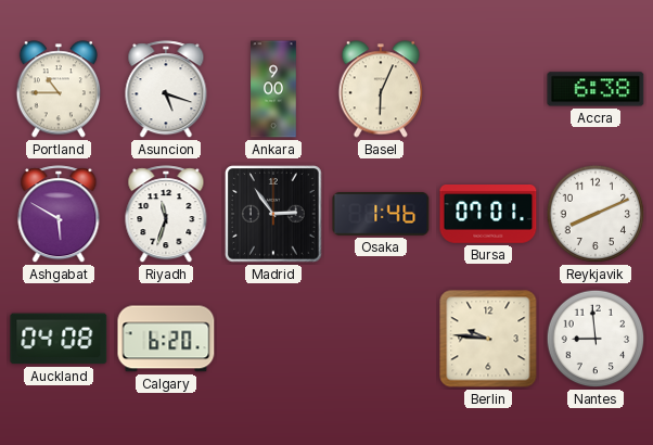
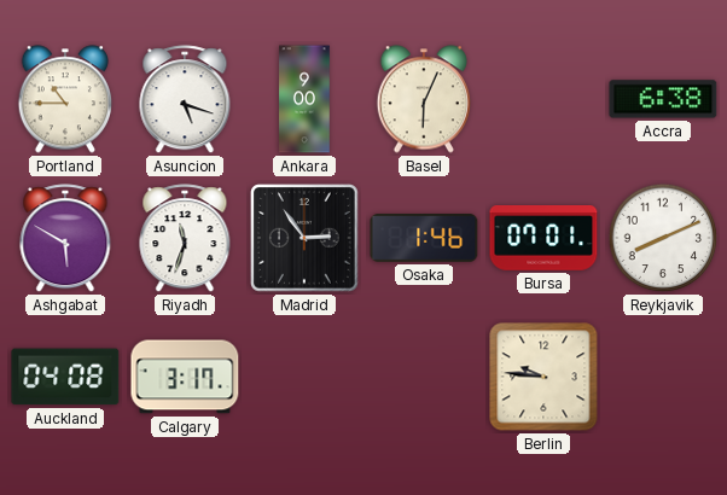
Calgary: 6:20 -> 3:17
Nantes: 8:59 -> none
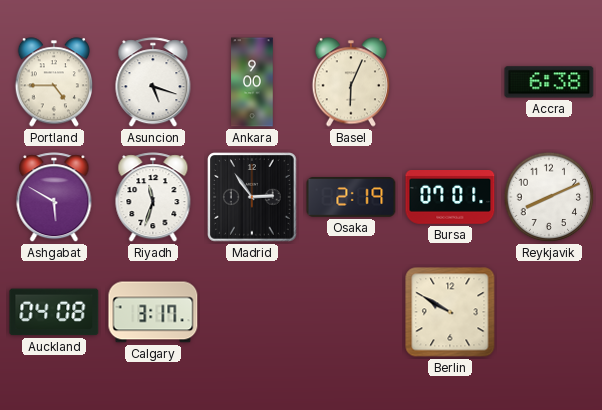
Portland: 10:45 -> 4:45
Osaka: 1:46 -> 2:19
Berlin: 9:46 -> 9:50
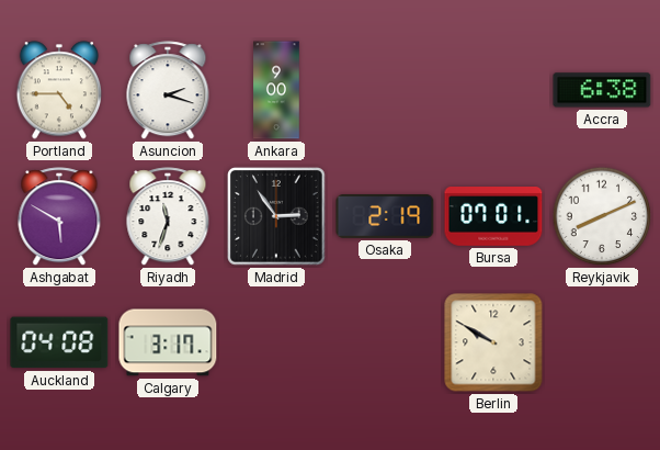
Asuncion: 5:18 -> 2:18
Basel: 6:04 -> none
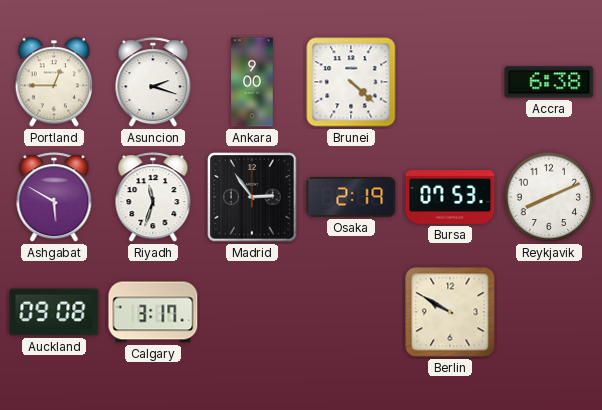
Portland: 4:45 -> 12:45
Brunei: none -> 4:22
Bursa: 07:01 -> 07:53
Auckland: 04:08 -> 09:08
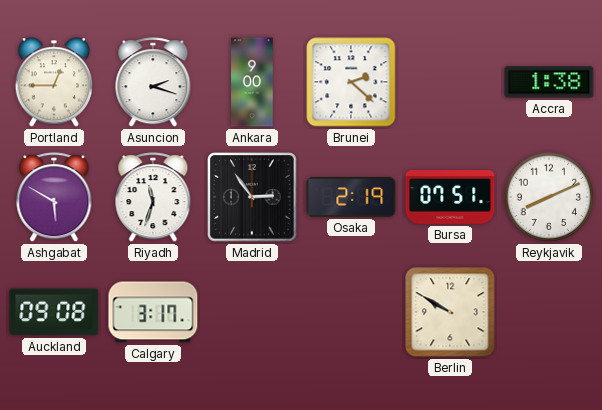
Brunei: 4:22 -> 2:22
Accra: 6:38 -> 1:38
Bursa: 07:53 -> 07:51
